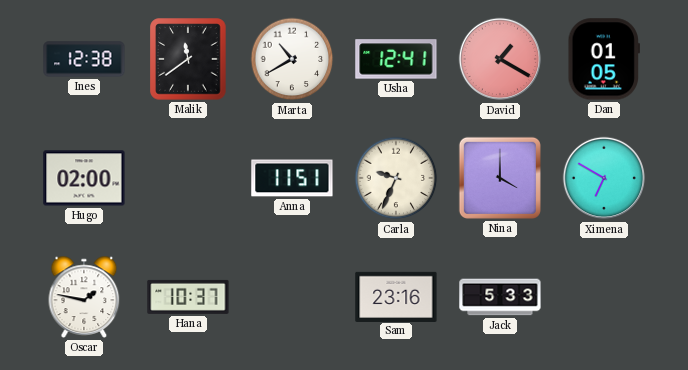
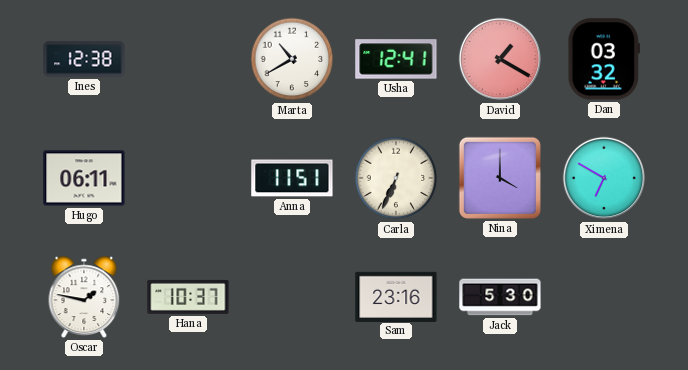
Malik: 11:39 -> none
Dan: 01:05 -> 03:32
Hugo: 02:00 -> 06:11
Carla: 9:34 -> 6:34
Jack: 5:33 -> 5:30
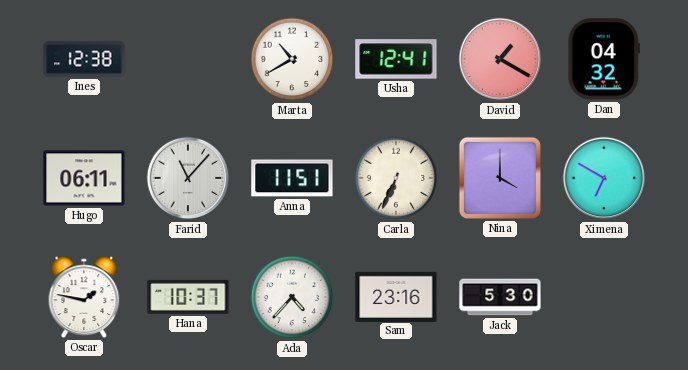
Dan: 03:32 -> 04:32
Farid: none -> 11:07
Ada: none -> 4:37
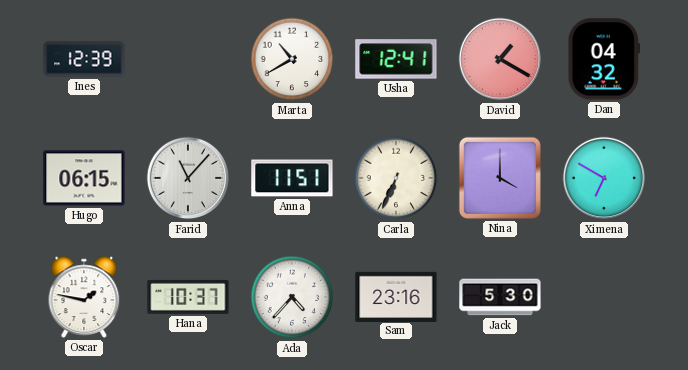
Ines: 12:38 -> 12:39
Hugo: 06:11 -> 06:15
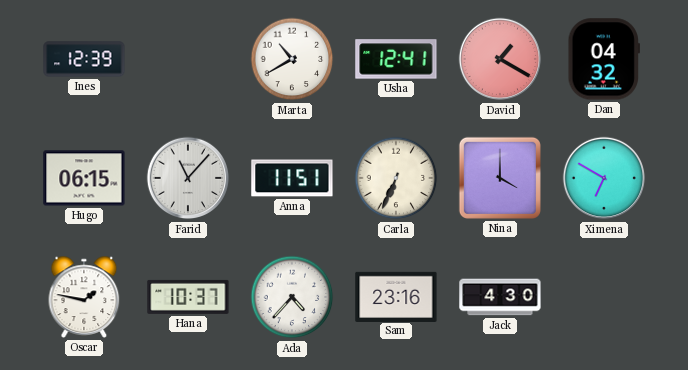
Jack: 5:30 -> 4:30
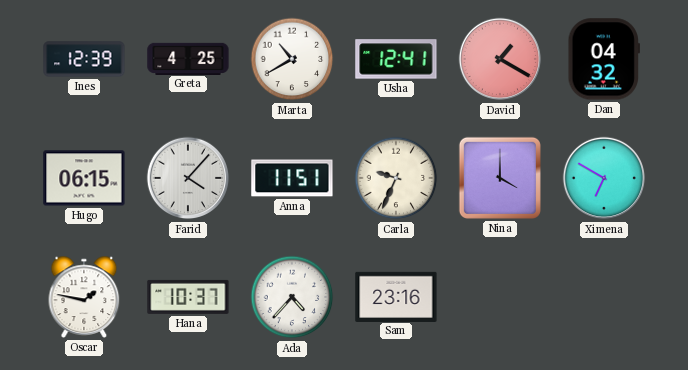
Greta: none -> 4:25
Farid: 11:07 -> 4:07
Carla: 6:34 -> 9:34
Jack: 4:30 -> none
